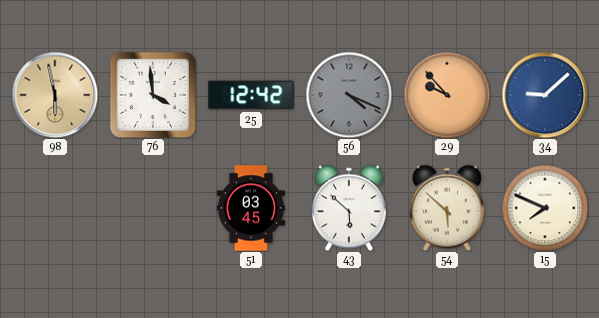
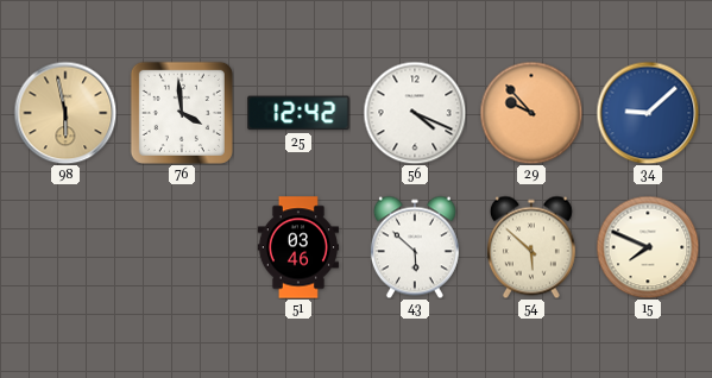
56 dial: grey -> white
51: 03:45 -> 03:46
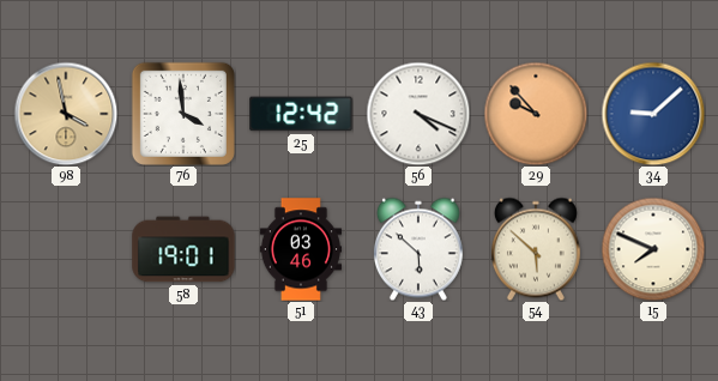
98: 5:58 -> 3:58
58: none -> 19:01
